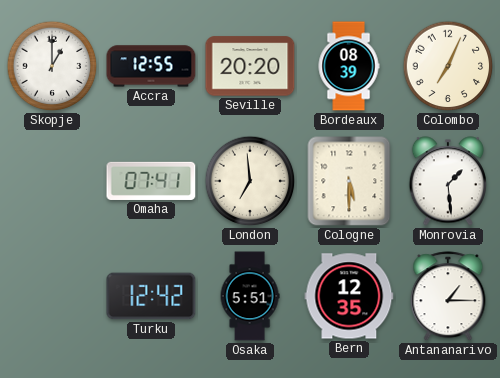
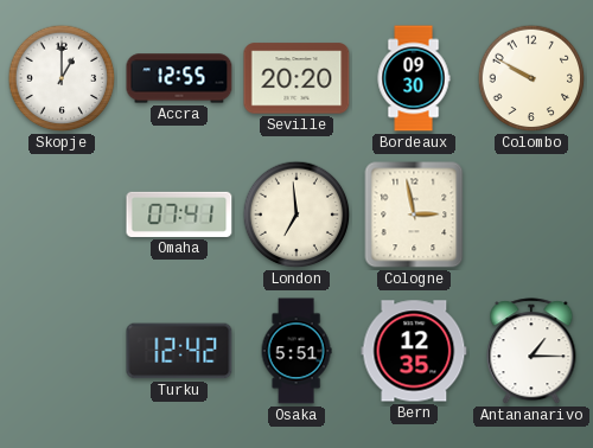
Bordeaux: 08:39 -> 09:30
Colombo: 7:04 -> 9:50
Cologne: 5:30 -> 2:58
Monrovia: 1:29 -> none
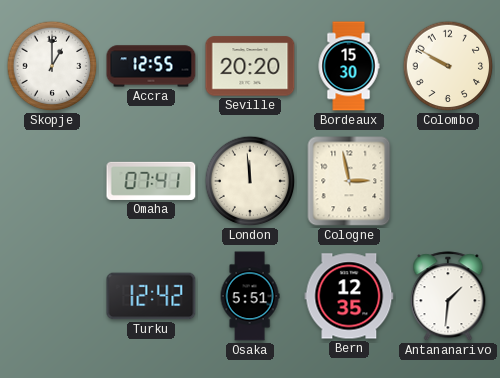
Bordeaux: 09:30 -> 15:30
London: 6:59 -> 11:59
Antananarivo: 1:15 -> 1:31
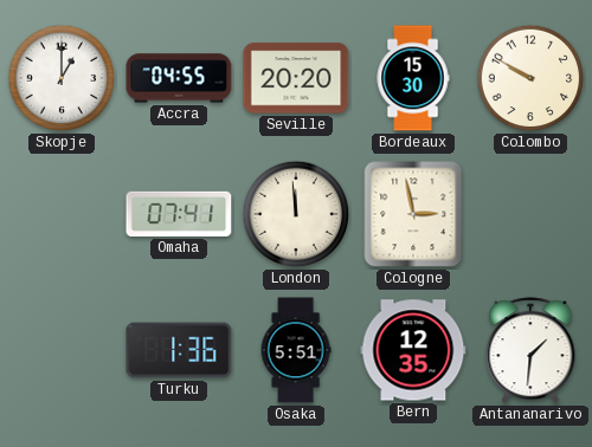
Accra: 12:55 -> 04:55
Turku: 12:42 -> 1:36
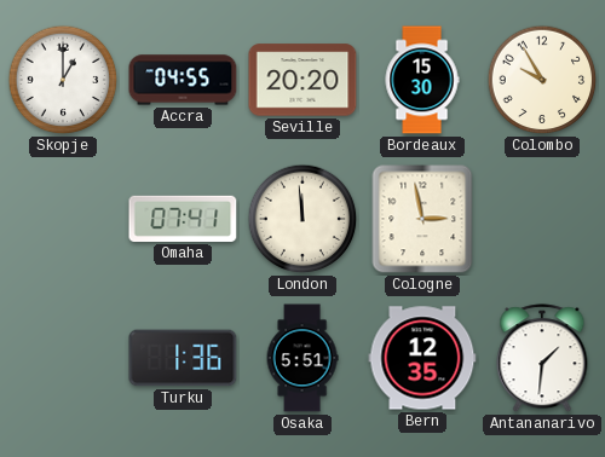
Colombo: 9:50 -> 9:55
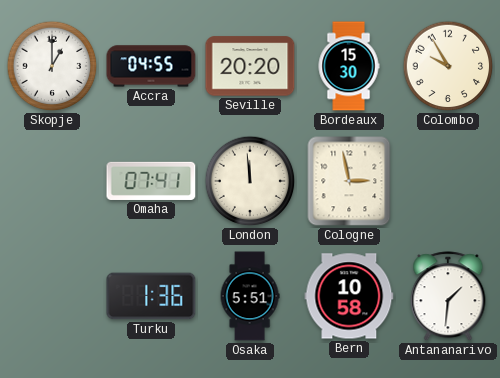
Bern: 12:35 -> 10:58
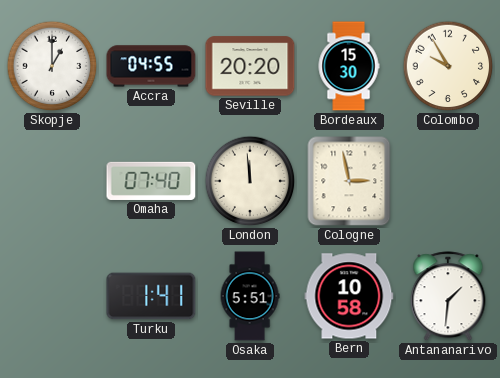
Omaha: 07:41 -> 07:40
Turku: 1:36 -> 1:41
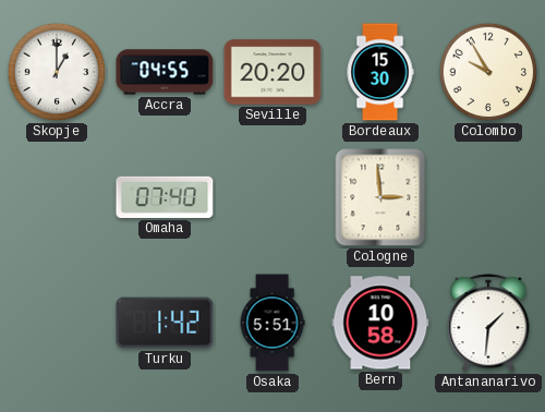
London: 11:59 -> none
Cologne: 2:58 -> 2:59
Turku: 1:41 -> 1:42
